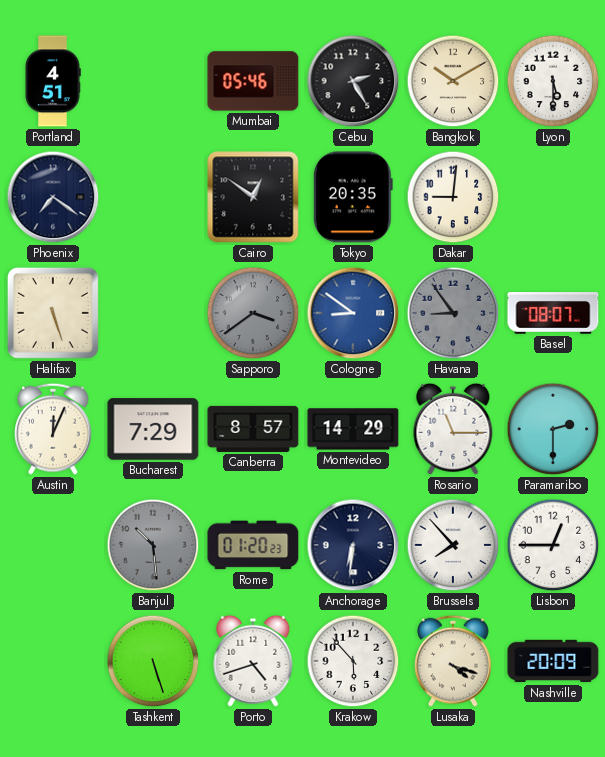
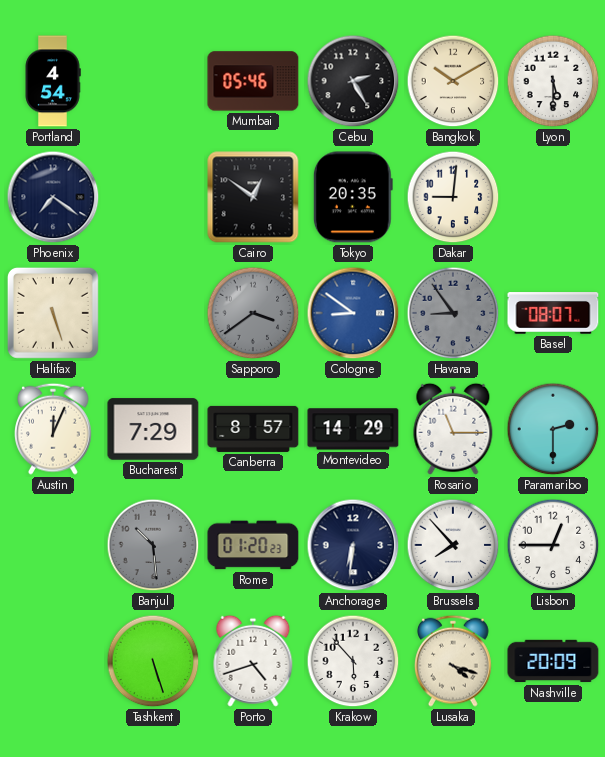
Portland: 4:51 -> 4:54
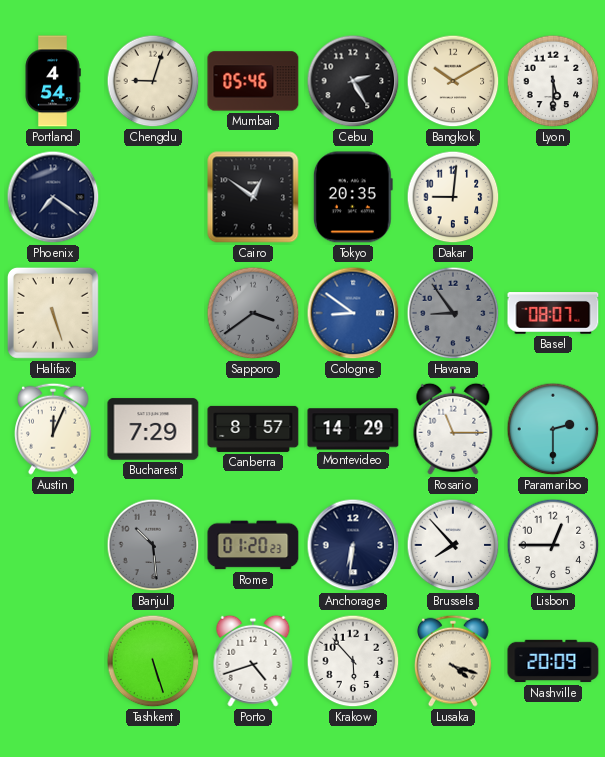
Chengdu: none -> 9:03
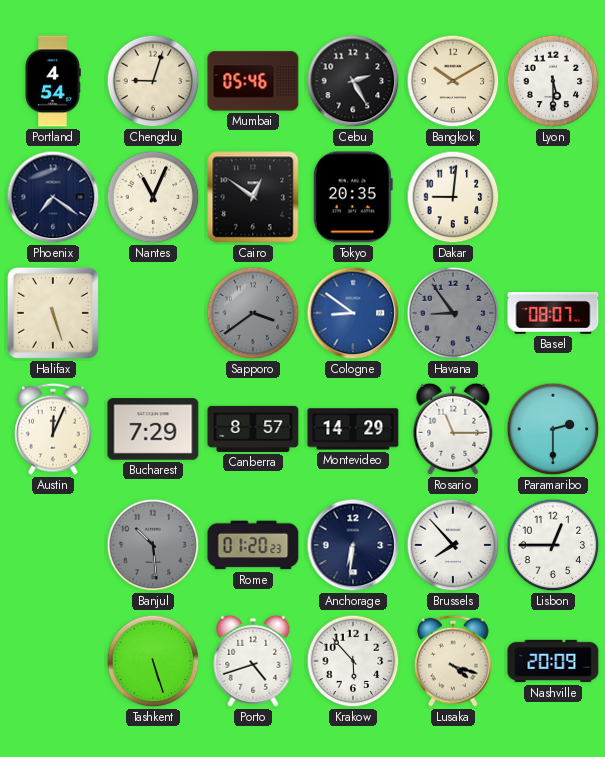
Nantes: none -> 11:04
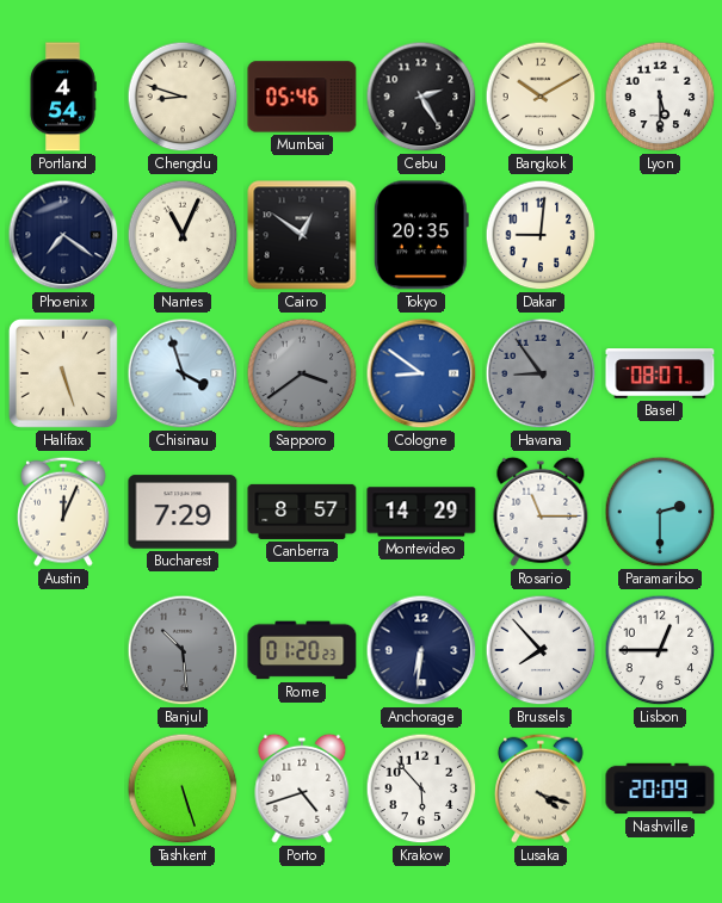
Chengdu: 9:03 -> 8:48
Chisinau: none -> 3:57
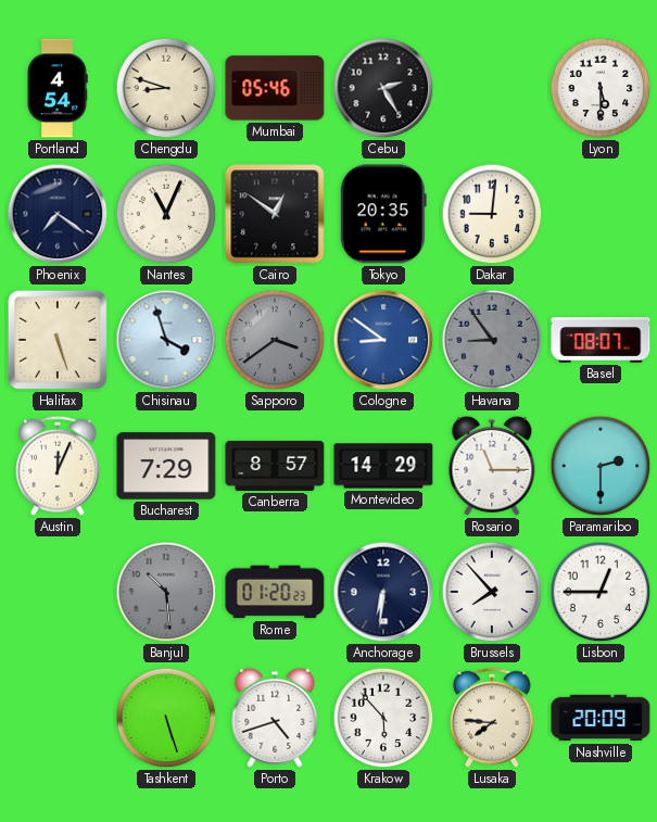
Bangkok: 10:10 -> none
Lusaka: 4:18 -> 7:46
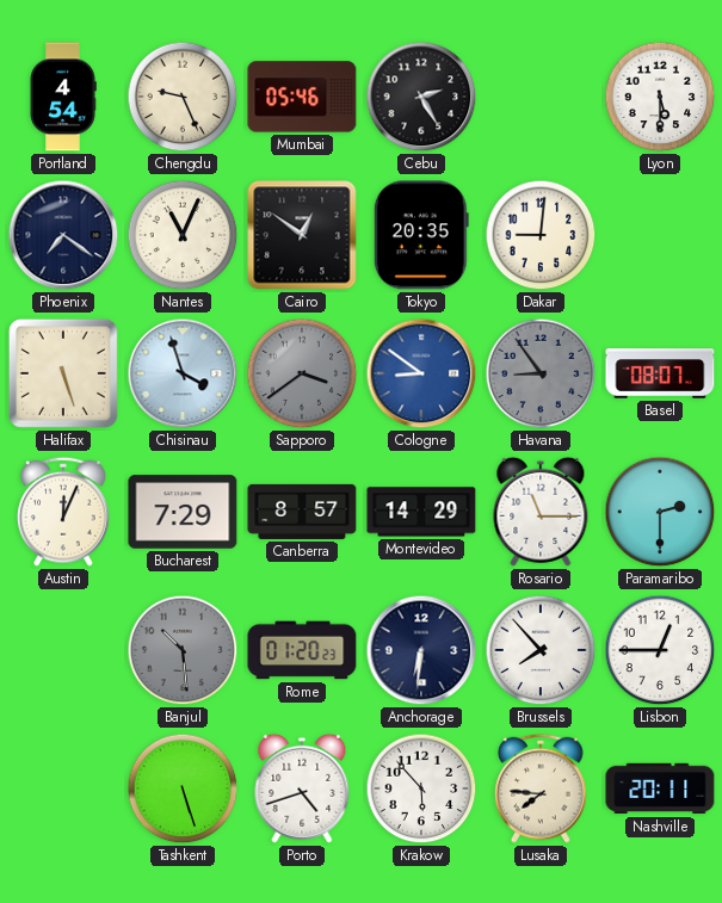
Chengdu: 8:48 -> 9:26
Nashville: 20:09 -> 20:11
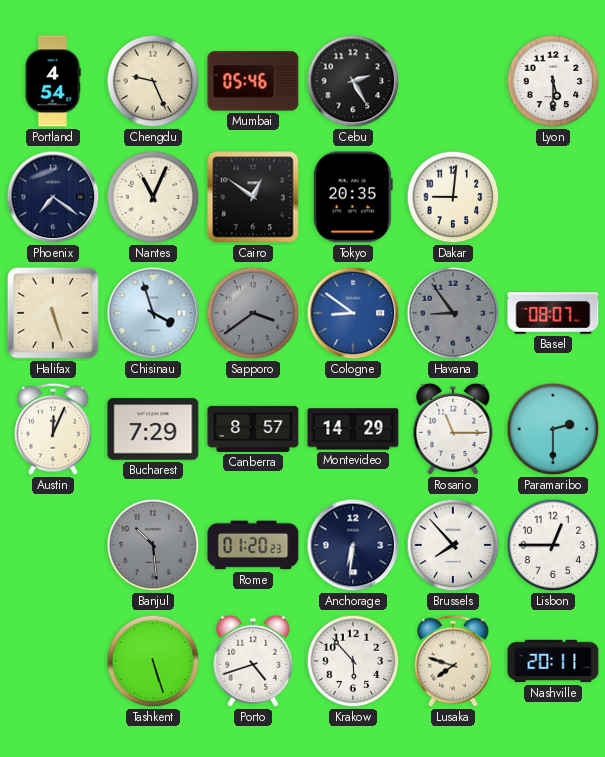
Lusaka: 7:46 -> 7:48
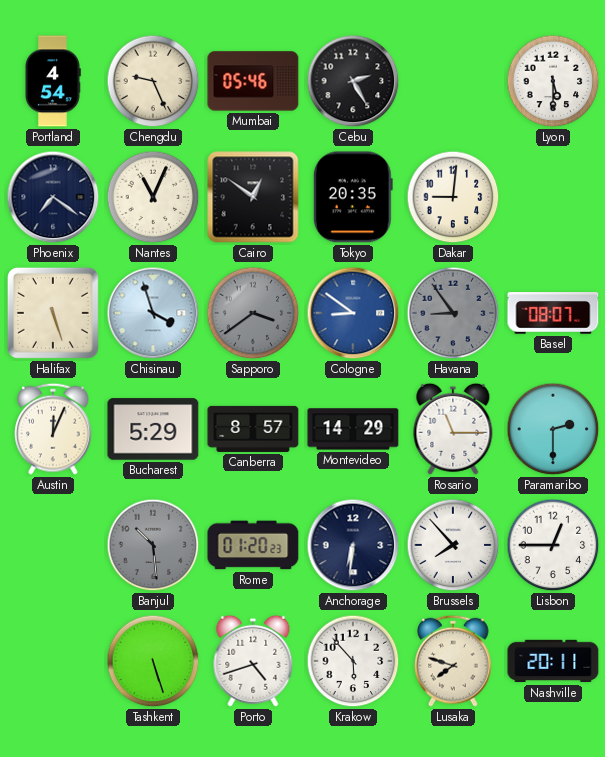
Bucharest: 7:29 -> 5:29
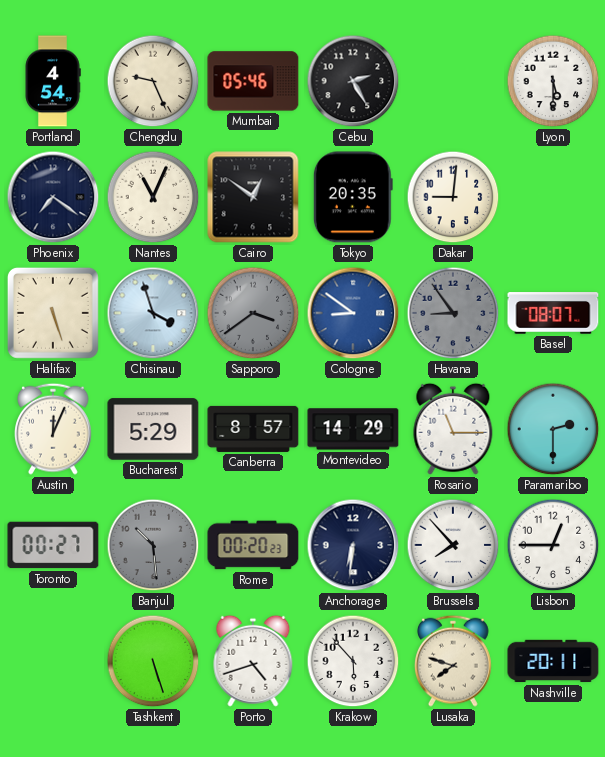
Toronto: none -> 00:27
Rome: 01:20 -> 00:20
